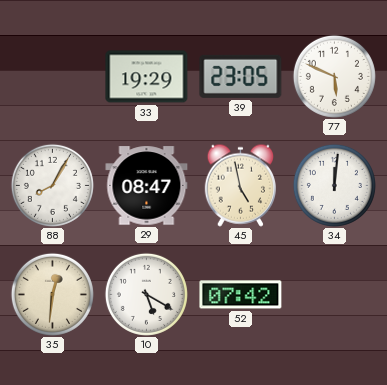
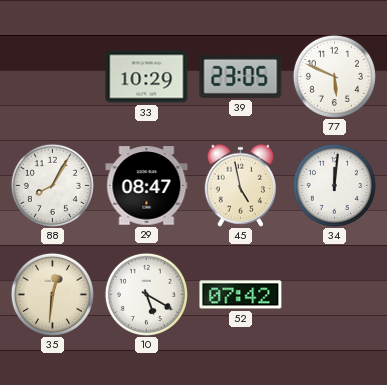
33: 19:29 -> 10:29
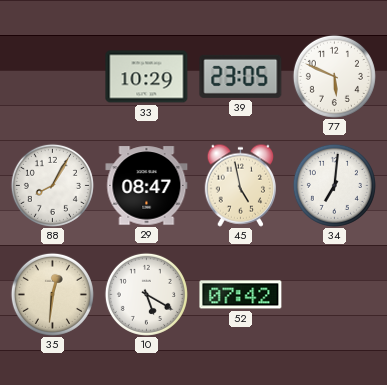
34: 12:01 -> 7:01
